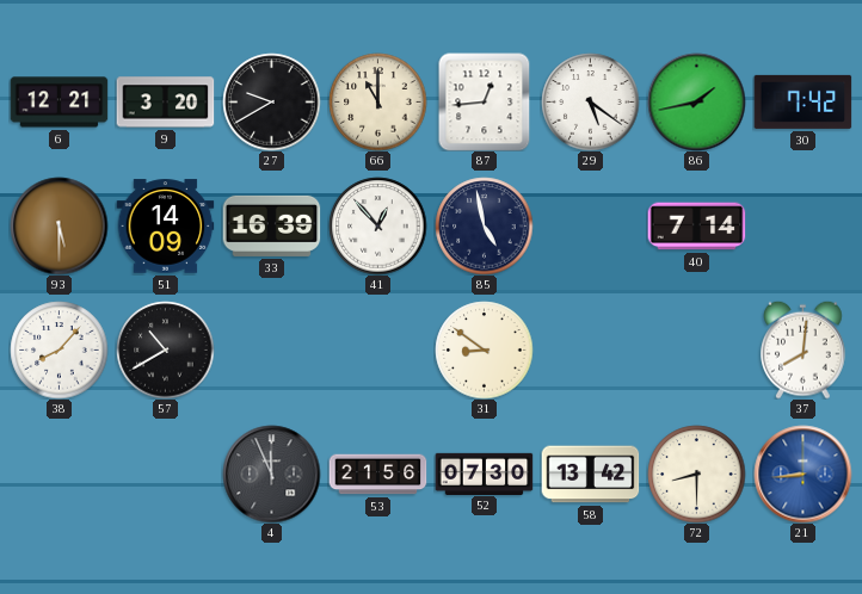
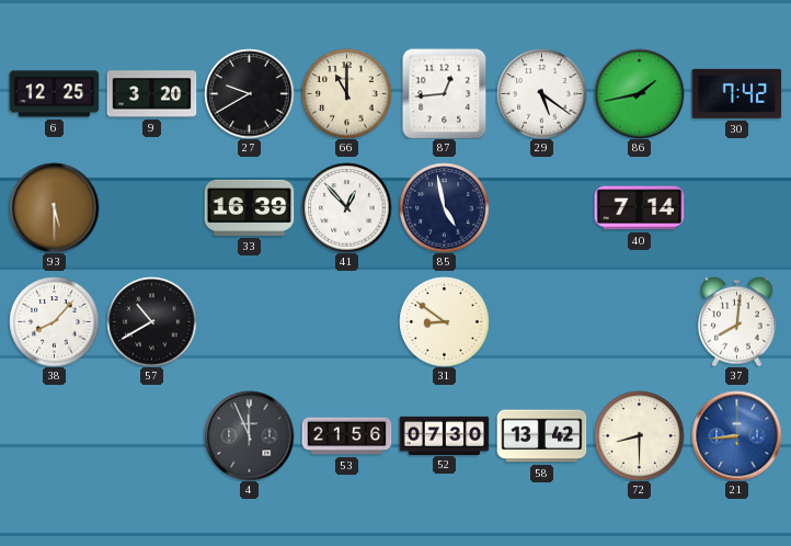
6: 12:21 -> 12:25
51: 14:09 -> none
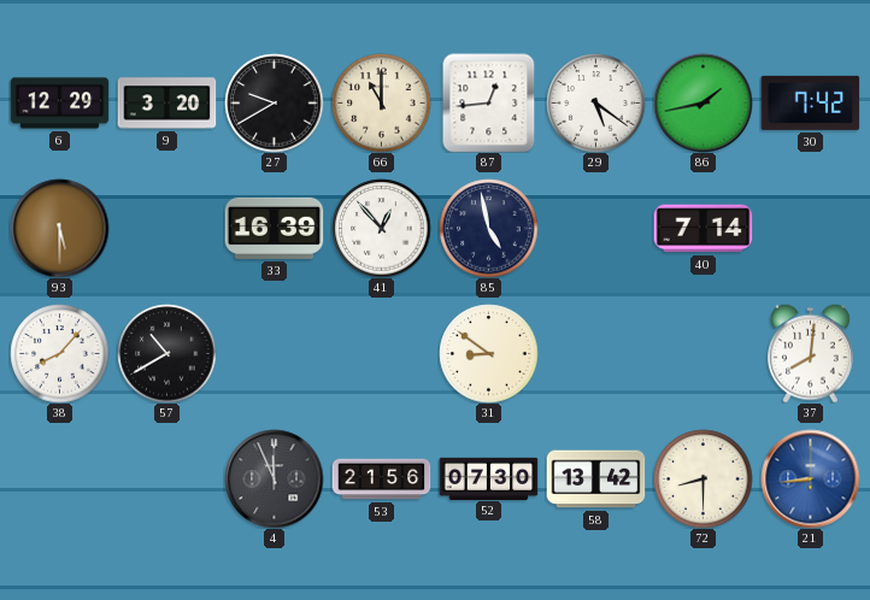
6: 12:25 -> 12:29
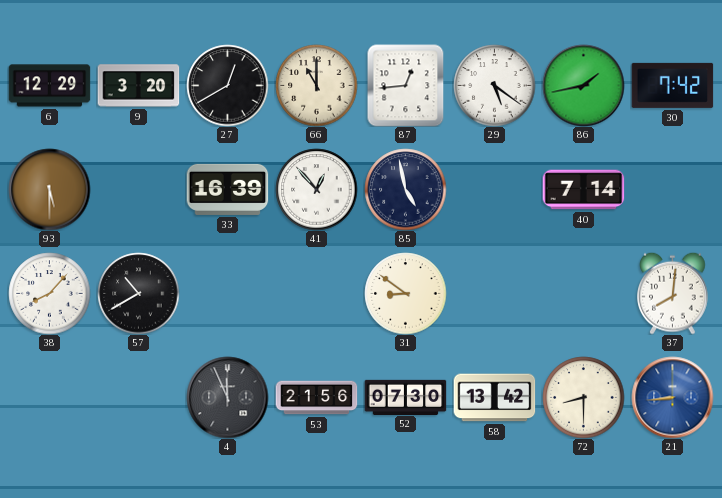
27: 9:40 -> 12:40
